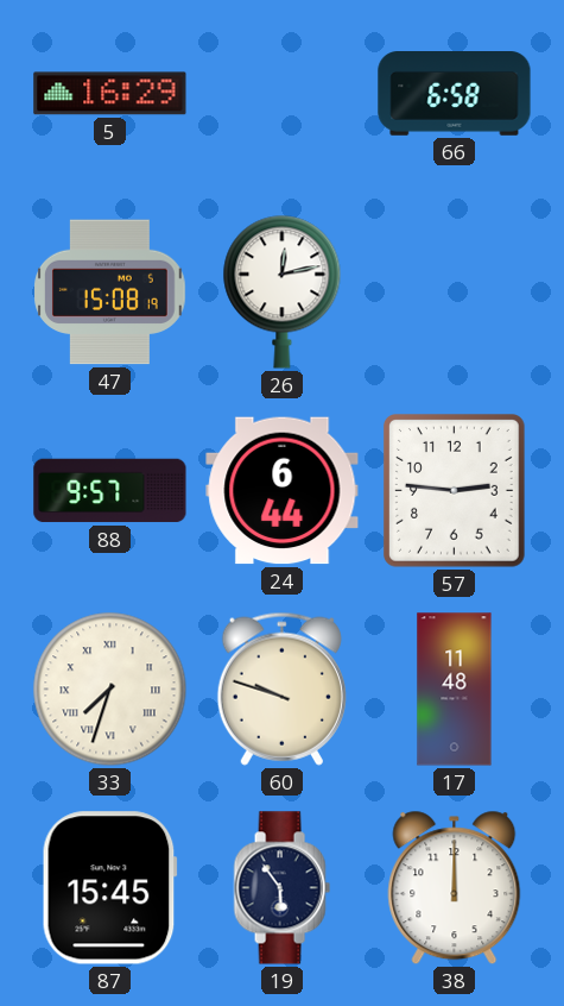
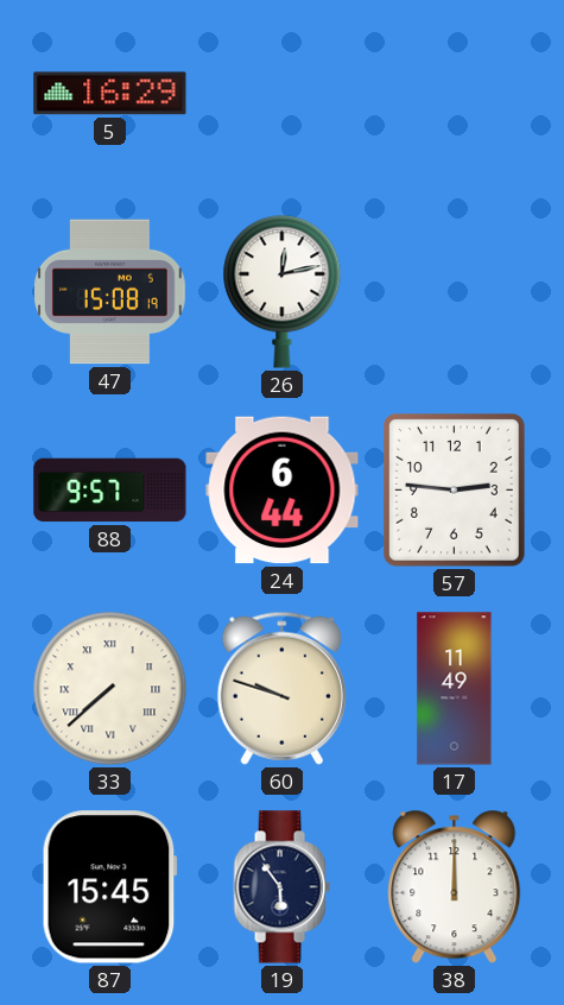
66: 6:58 -> none
33: 7:33 -> 7:38
17: 11:48 -> 11:49
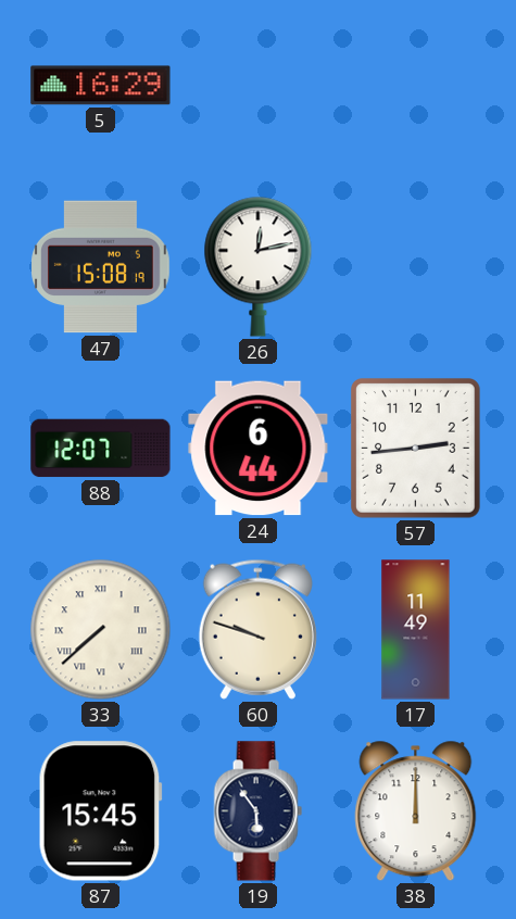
88: 9:57 -> 12:07
57: 2:46 -> 2:44
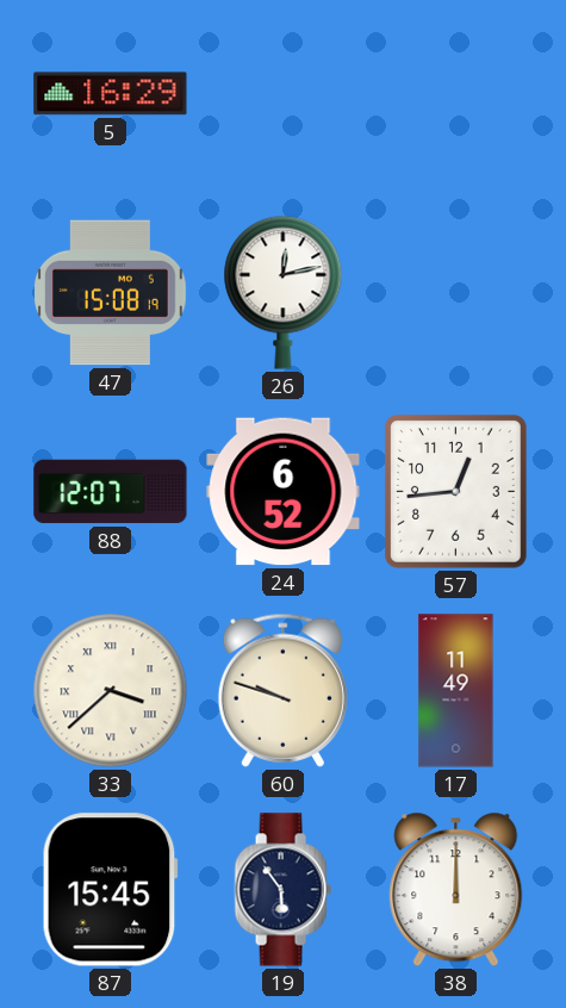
24: 6:44 -> 6:52
57: 2:44 -> 12:44
33: 7:38 -> 3:38
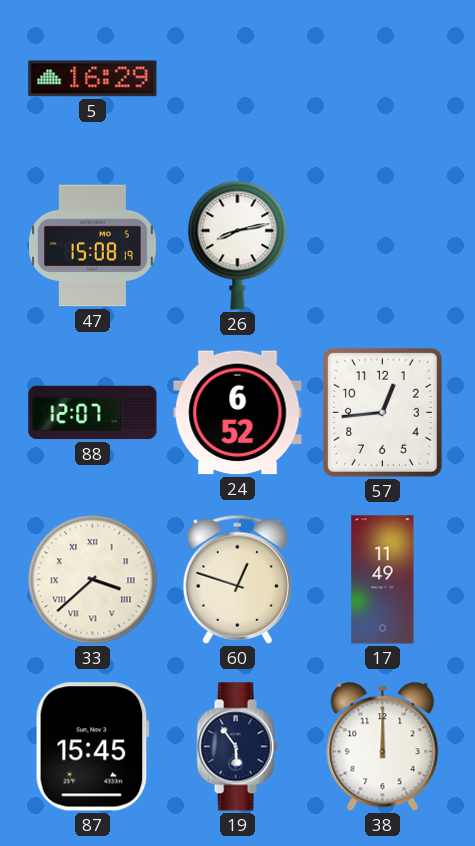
26: 12:13 -> 8:13
60: 9:48 -> 12:48
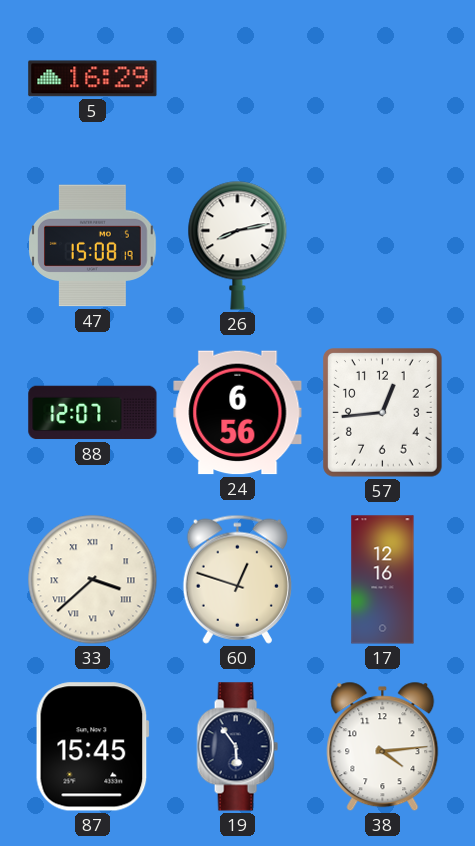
24: 6:52 -> 6:56
17: 11:49 -> 12:16
38: 12:00 -> 4:14
